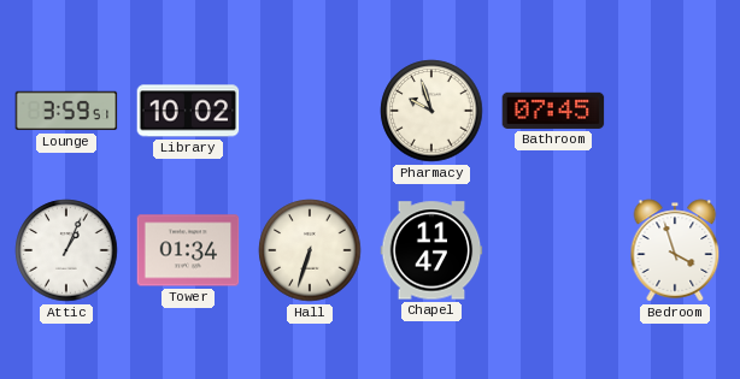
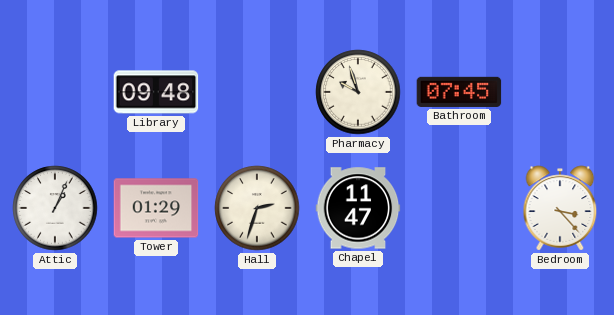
Lounge: 3:59 -> none
Library: 10:02 -> 09:48
Tower: 01:34 -> 01:29
Hall: 6:33 -> 2:33
Bedroom: 3:57 -> 3:23
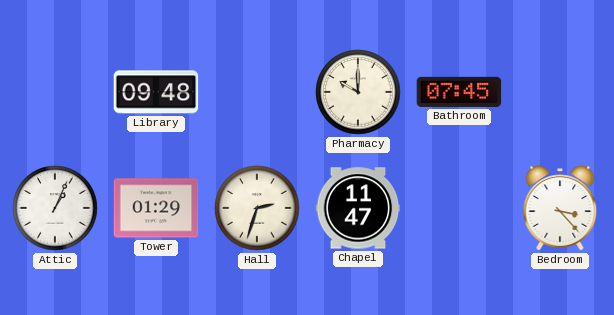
Pharmacy: 9:57 -> 10:00
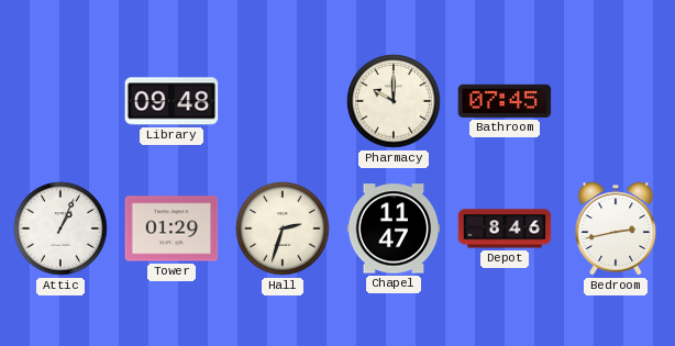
Depot: none -> 8:46
Bedroom: 3:23 -> 2:43
